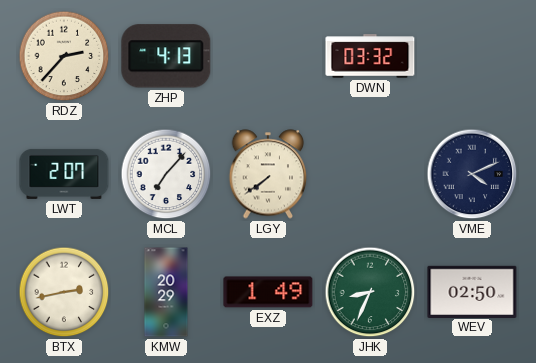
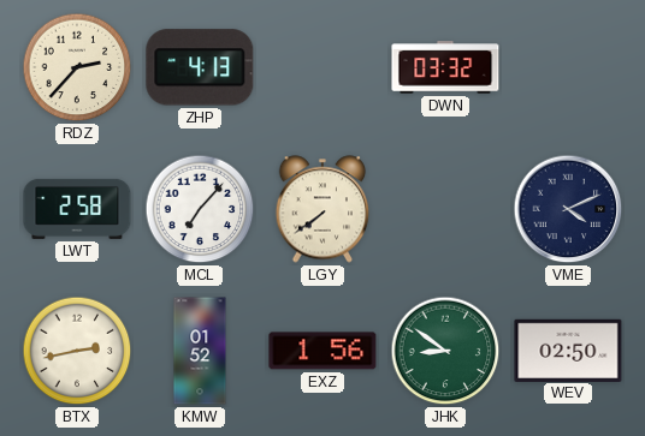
LWT: 2:07 -> 2:58
KMW: 20:29 -> 01:52
EXZ: 1:49 -> 1:56
JHK: 8:34 -> 8:51
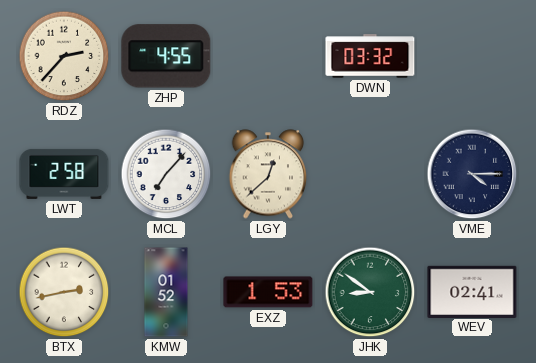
ZHP: 4:13 -> 4:55
LGY: 7:39 -> 12:38
VME: 4:11 -> 4:15
EXZ: 1:56 -> 1:53
WEV: 02:50 -> 02:41
